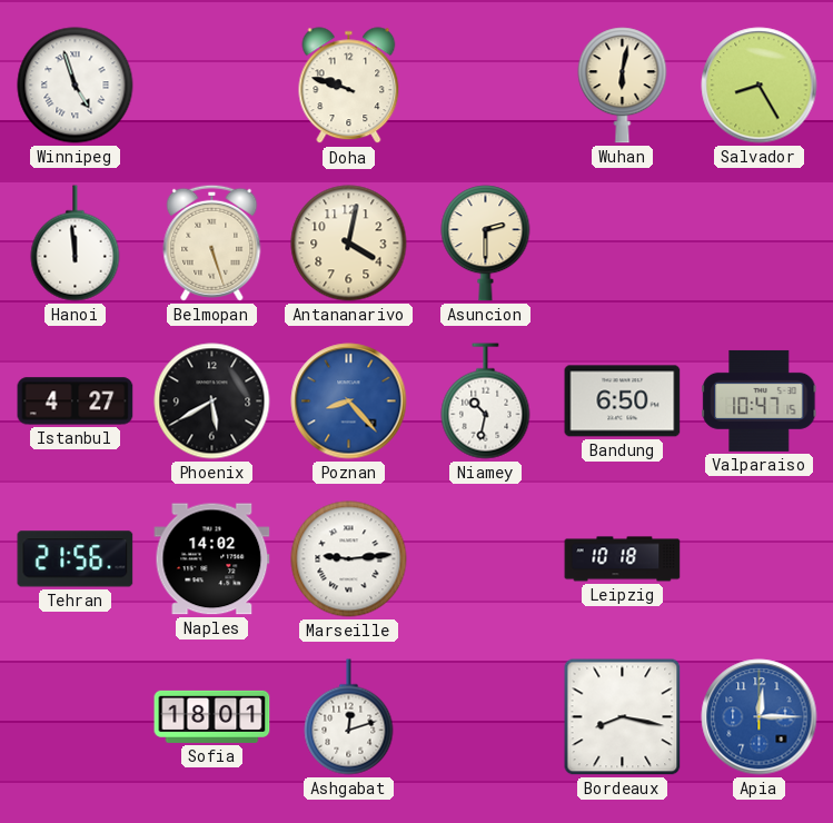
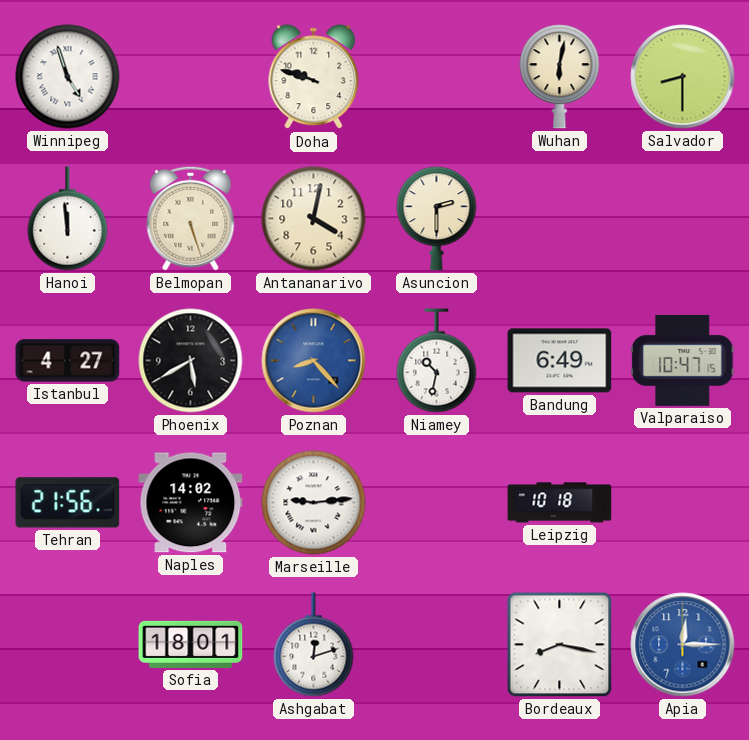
Salvador: 8:25 -> 8:30
Bandung: 6:50 -> 6:49
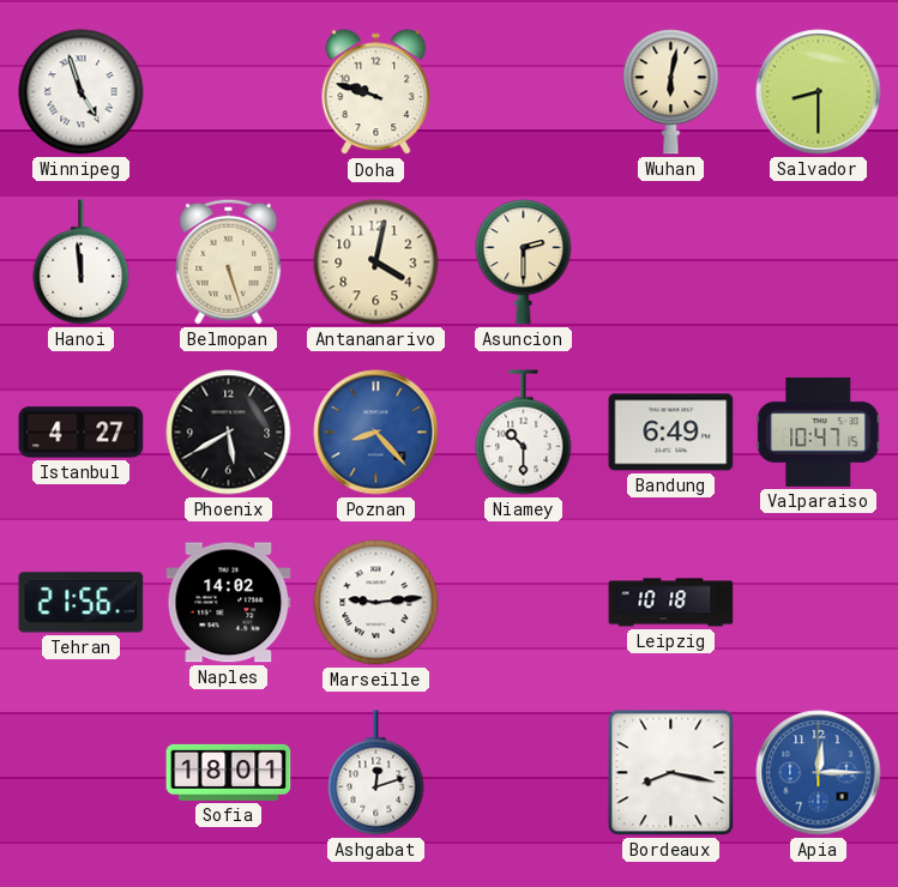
Niamey: 10:32 -> 10:30
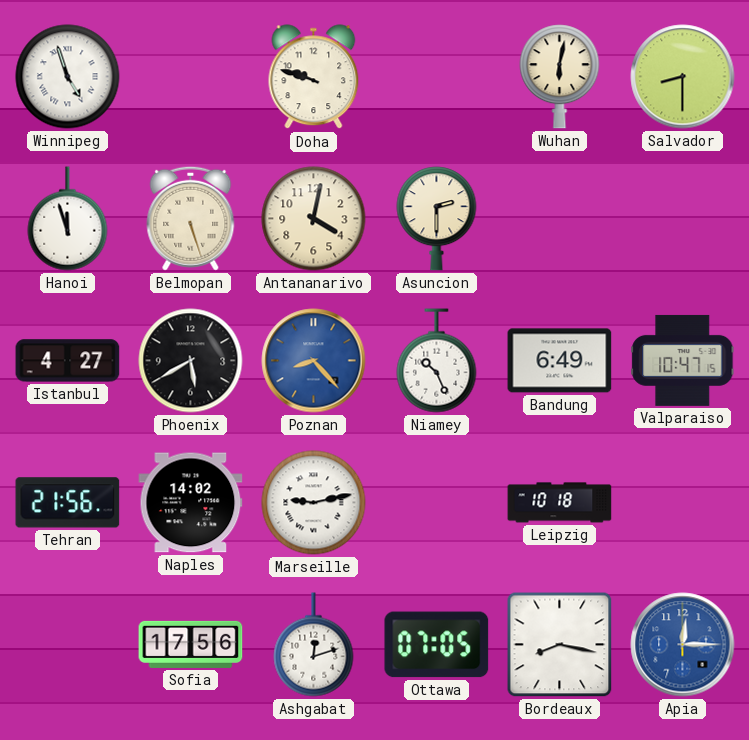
Hanoi: 11:59 -> 11:57
Niamey: 10:30 -> 10:26
Marseille: 9:14 -> 9:13
Sofia: 18:01 -> 17:56
Ottawa: none -> 07:05
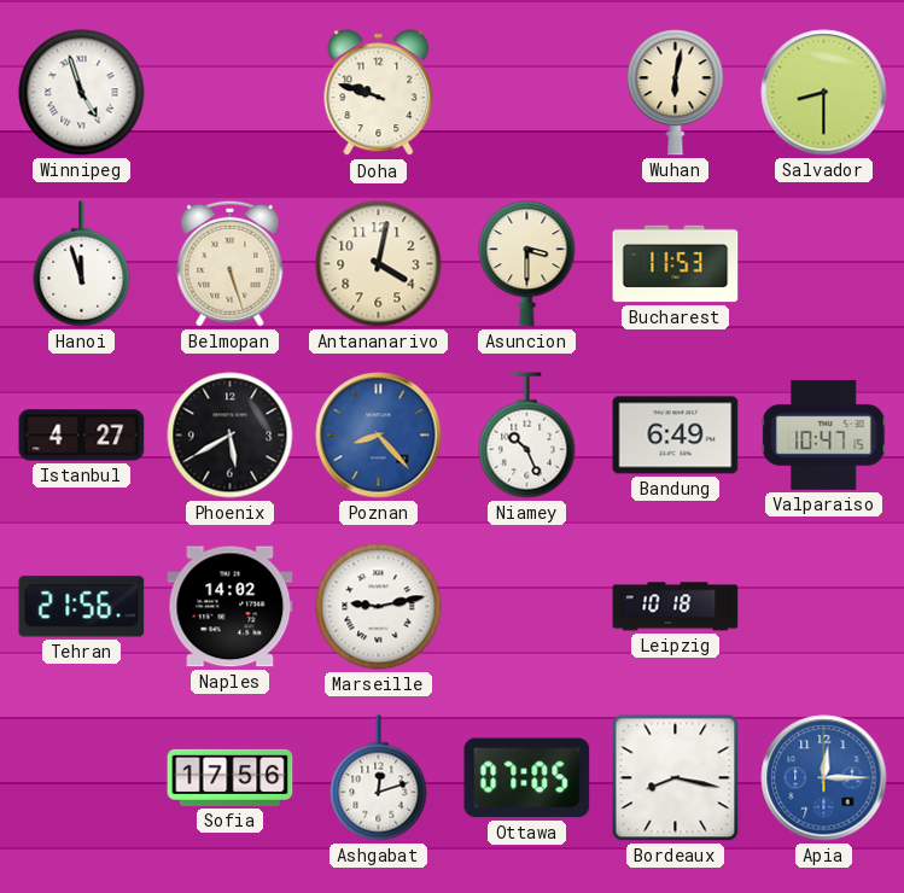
Asuncion: 2:30 -> 3:30
Bucharest: none -> 11:53
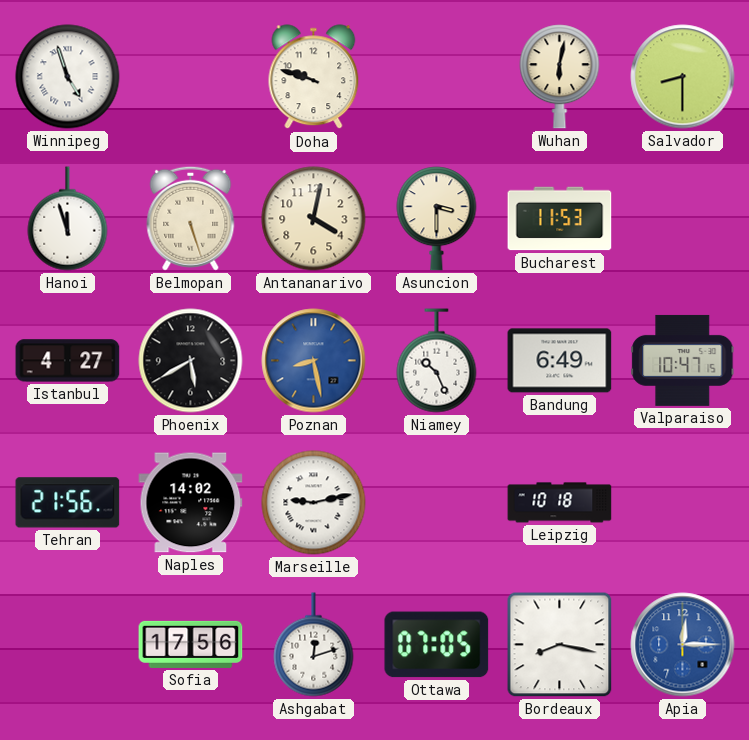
Poznan: 8:23 -> 8:28
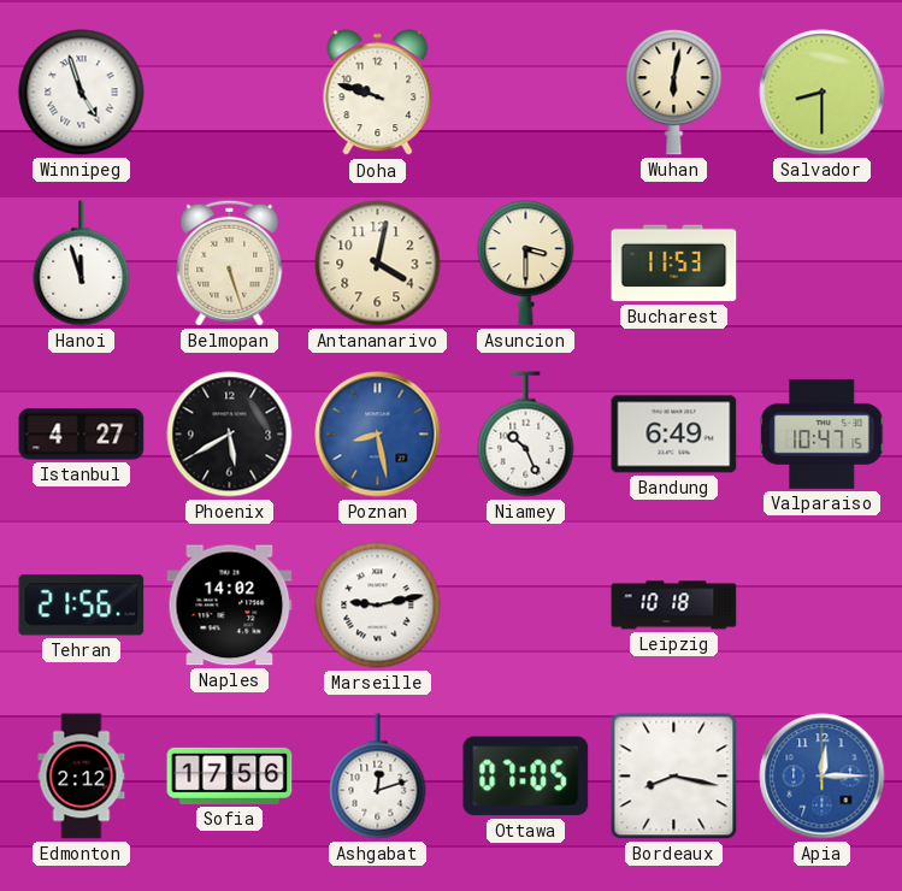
Edmonton: none -> 2:12
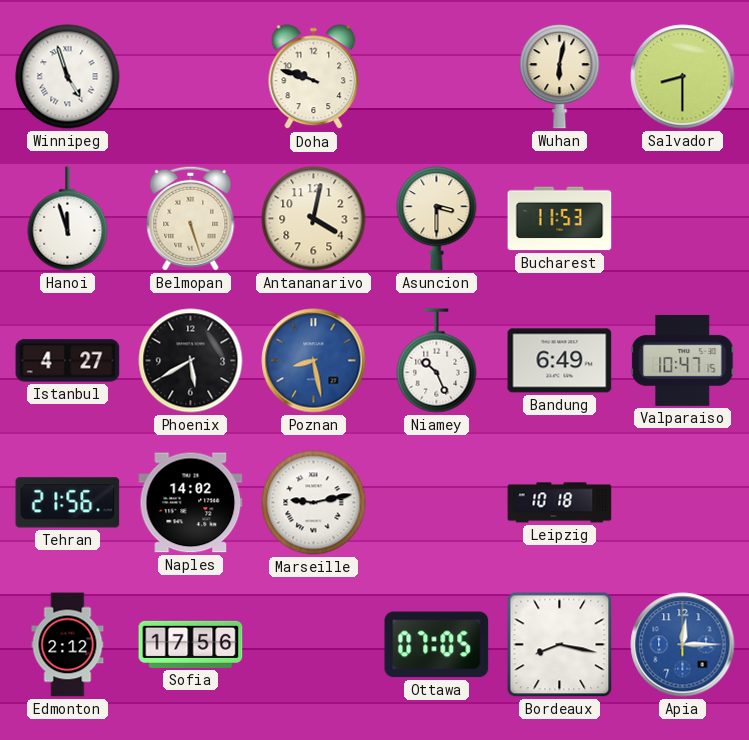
Ashgabat: 12:12 -> none
